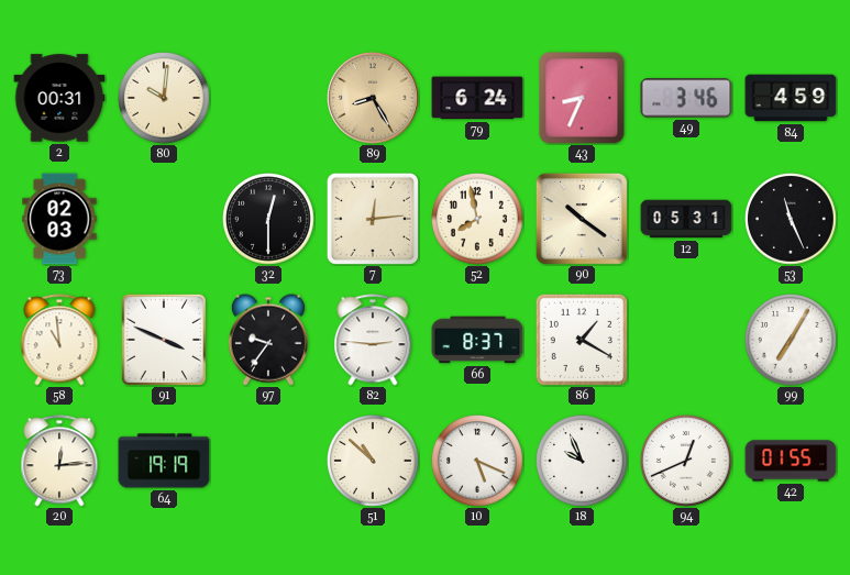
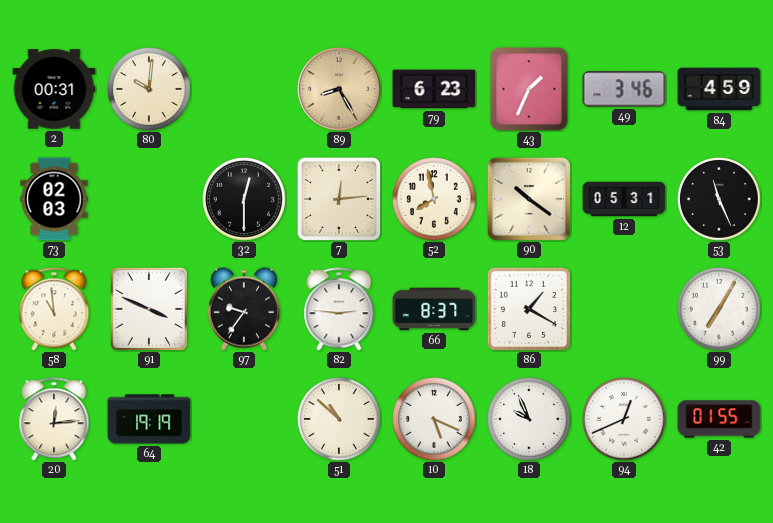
79: 6:24 -> 6:23
43: 8:34 -> 1:34
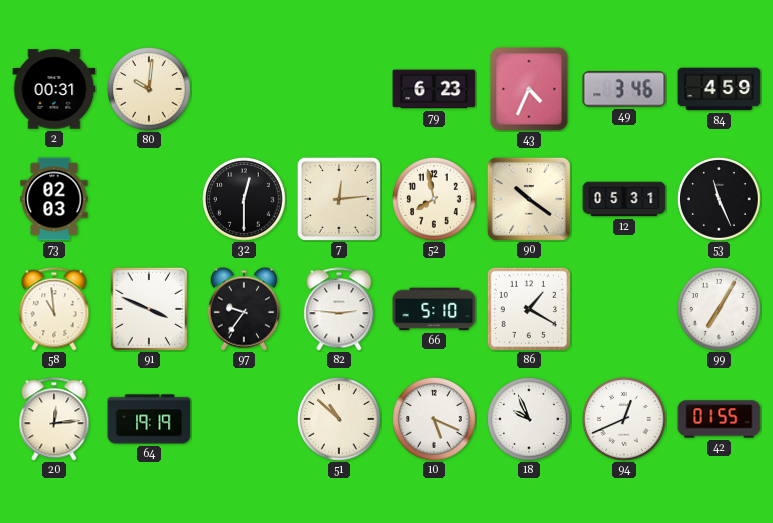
89: 8:25 -> none
43: 1:34 -> 4:34
66: 8:37 -> 5:10
